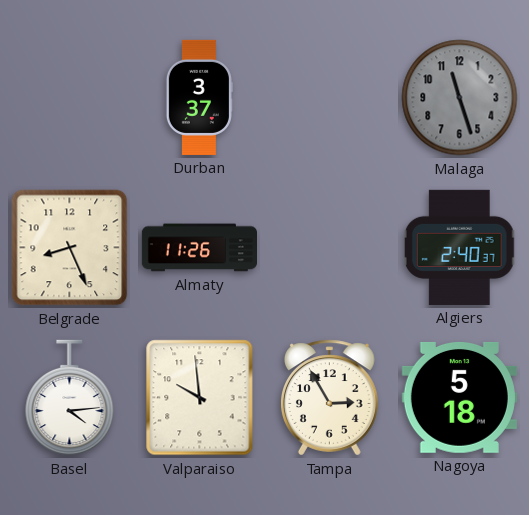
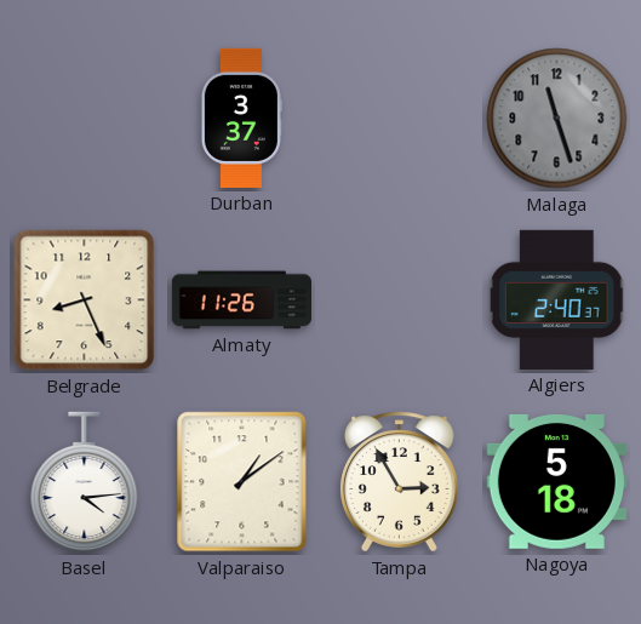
Valparaiso: 9:59 -> 1:09
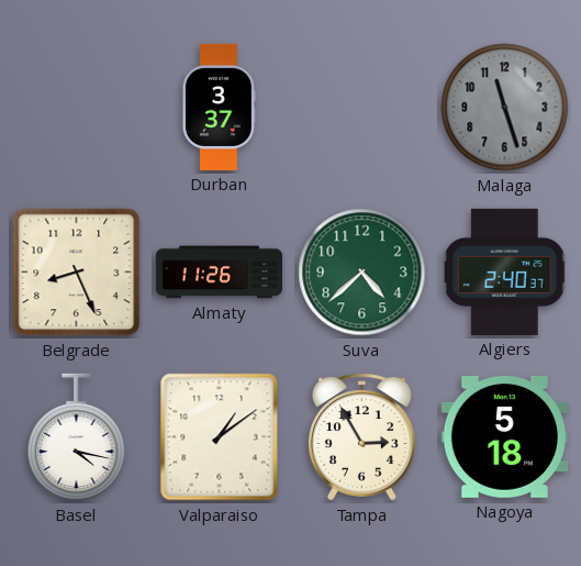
Suva: none -> 4:38
Basel: 4:14 -> 4:17
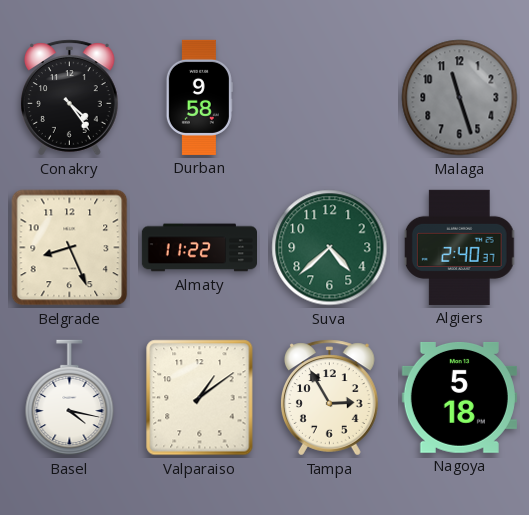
Conakry: none -> 4:24
Durban: 3:37 -> 9:58
Almaty: 11:26 -> 11:22
